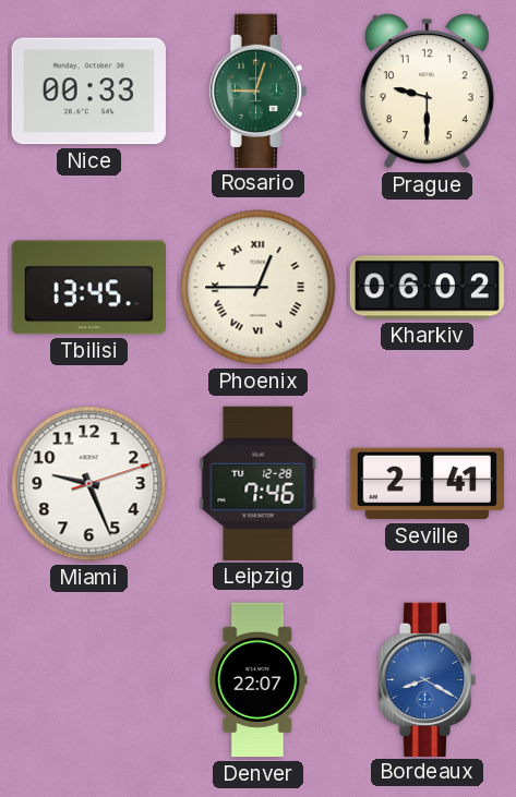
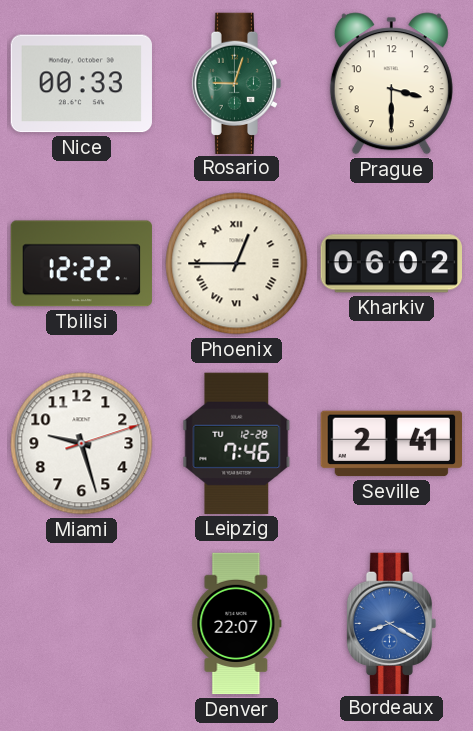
Prague: 9:30 -> 3:30
Tbilisi: 13:45 -> 12:22
Miami: 9:26 -> 9:27
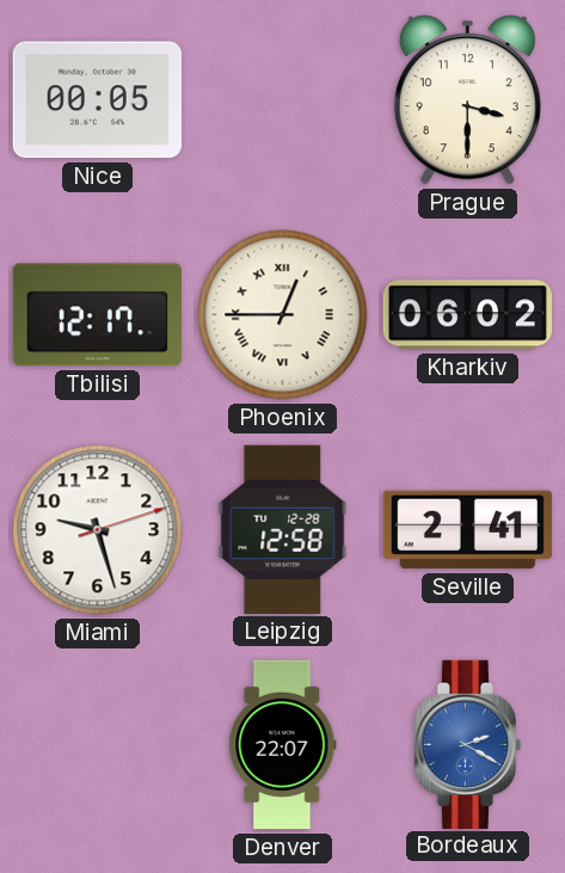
Nice: 00:33 -> 00:05
Rosario: 9:03 -> none
Tbilisi: 12:22 -> 12:17
Leipzig: 7:46 -> 12:58
Bordeaux: 8:20 -> 2:20
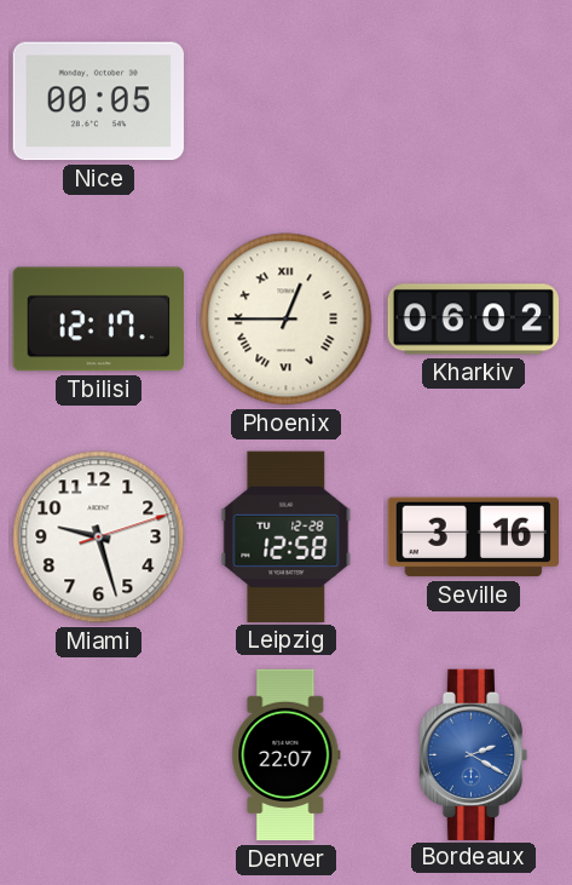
Prague: 3:30 -> none
Seville: 2:41 -> 3:16
